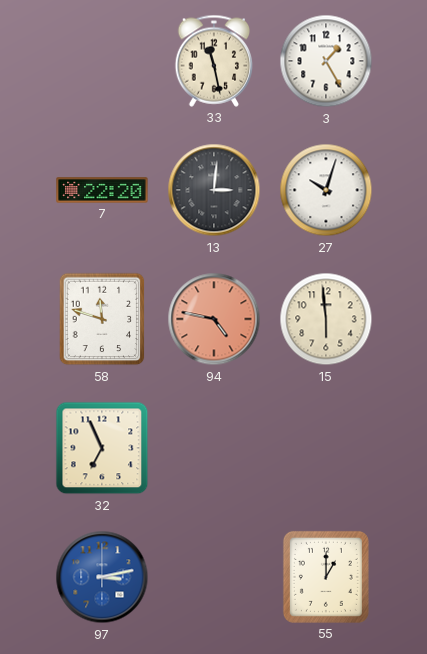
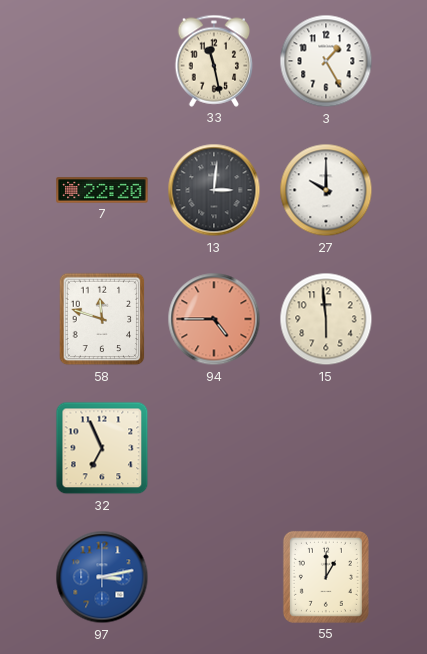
27: 10:03 -> 10:00
94: 4:47 -> 4:45
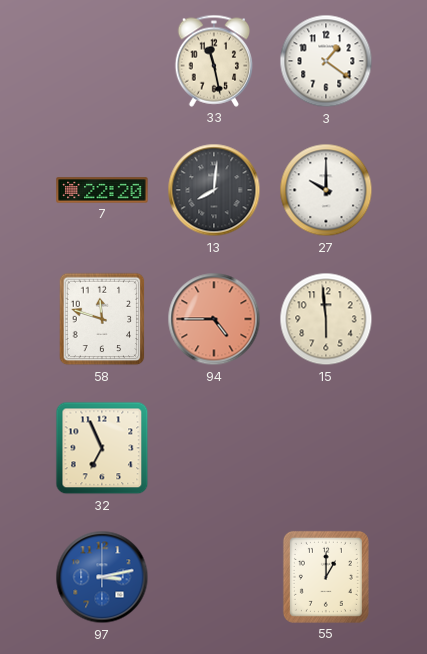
3: 1:25 -> 1:21
13: 3:01 -> 8:01
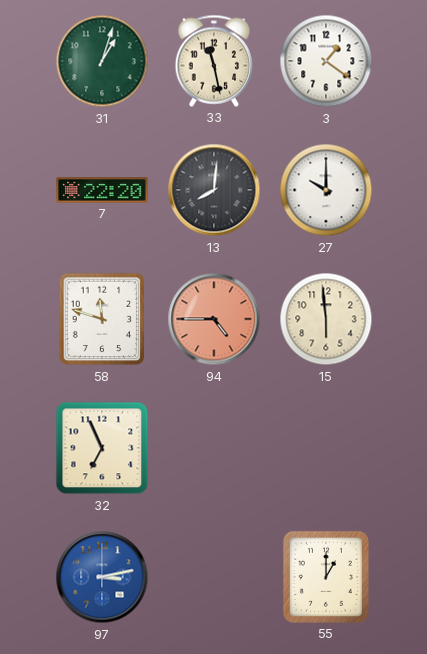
31: none -> 1:03
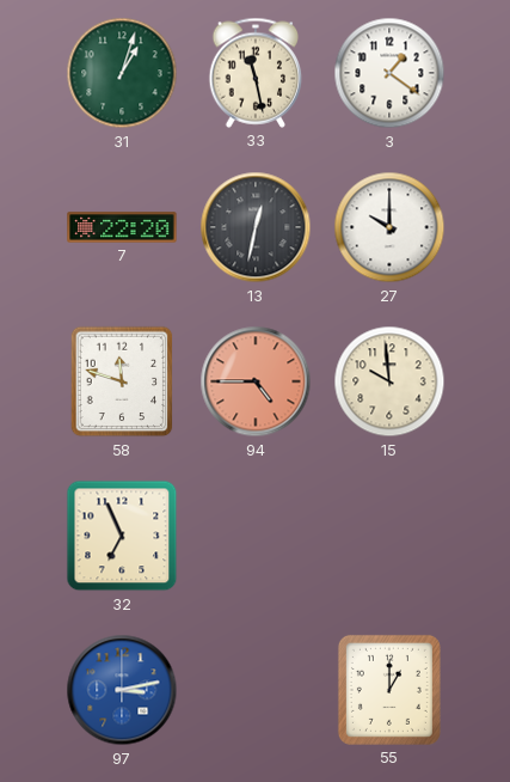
13: 8:01 -> 12:32
15: 5:59 -> 9:59
